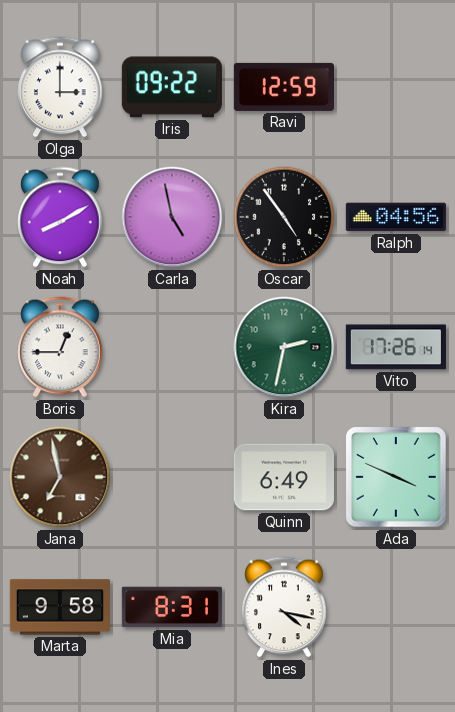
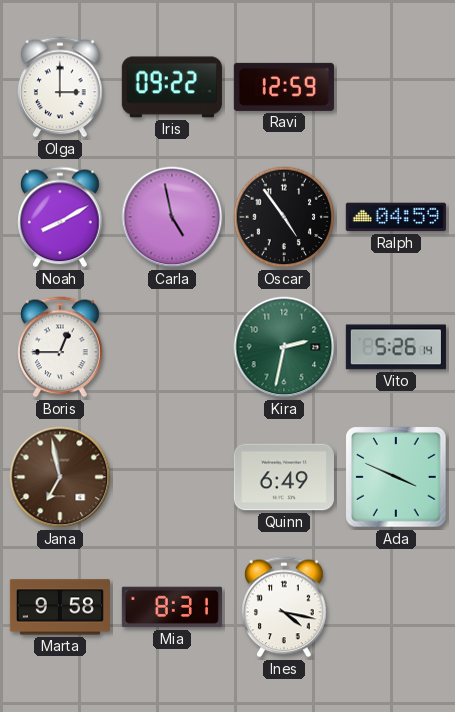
Ralph: 04:56 -> 04:59
Vito: 17:26 -> 5:26
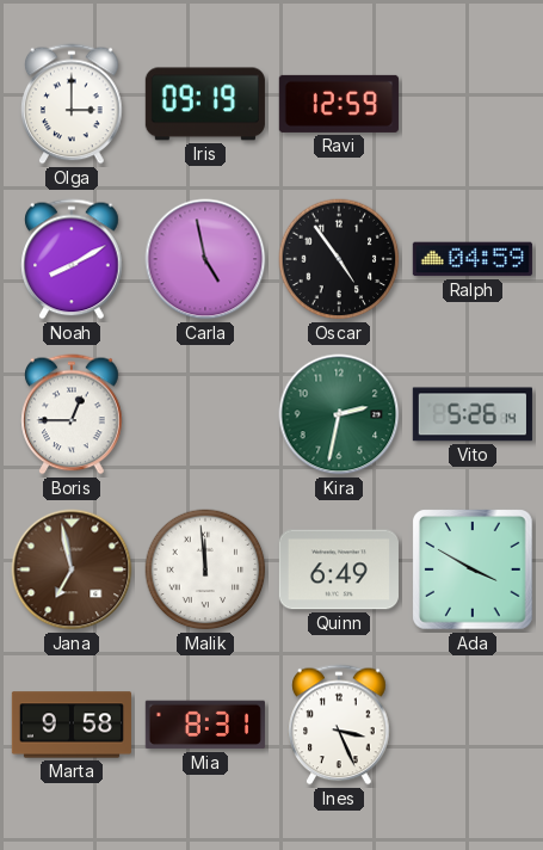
Iris: 09:22 -> 09:19
Malik: none -> 11:59
Ada: 3:49 -> 3:50
Ines: 4:17 -> 3:26
